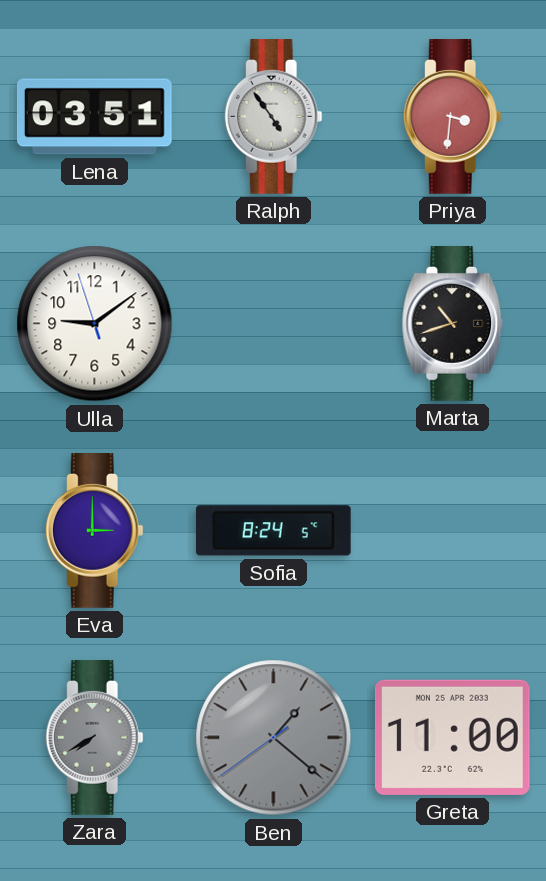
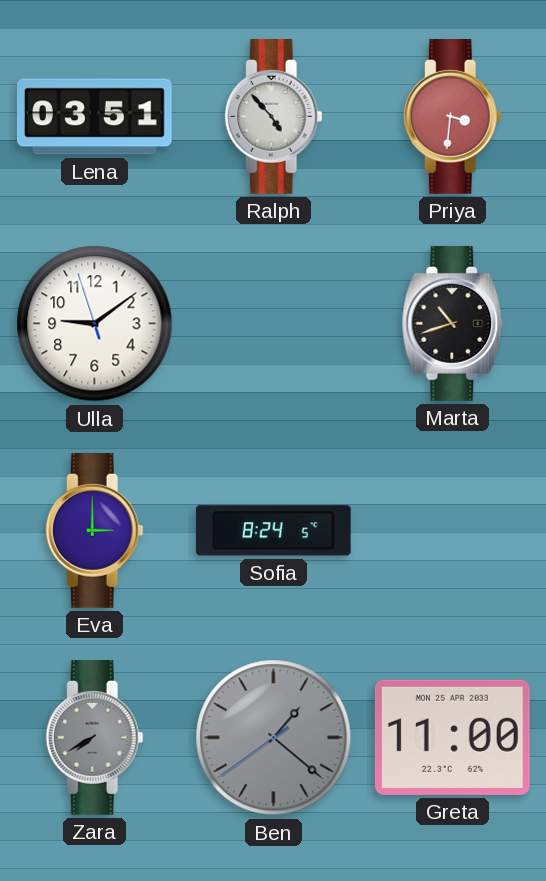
Ralph: 4:54 -> 4:53
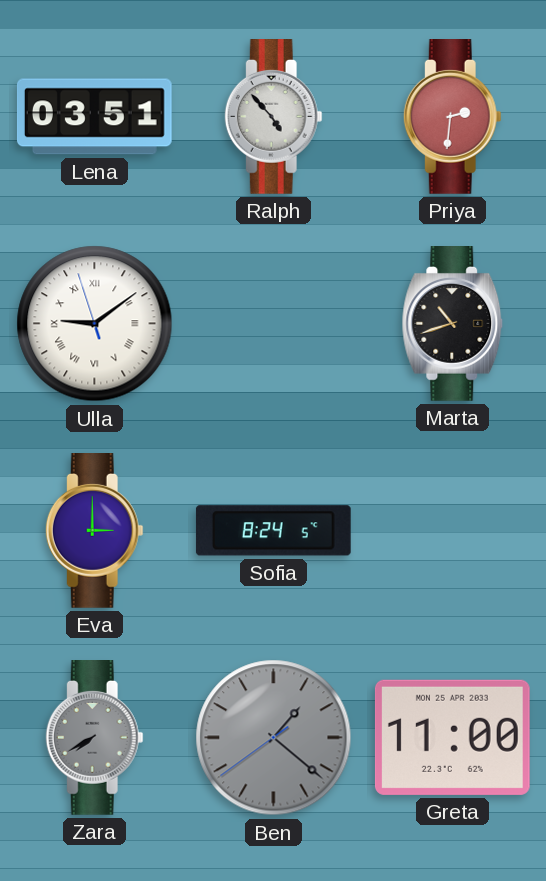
Priya: 3:31 -> 2:31
Ulla numerals: Arabic -> Roman
